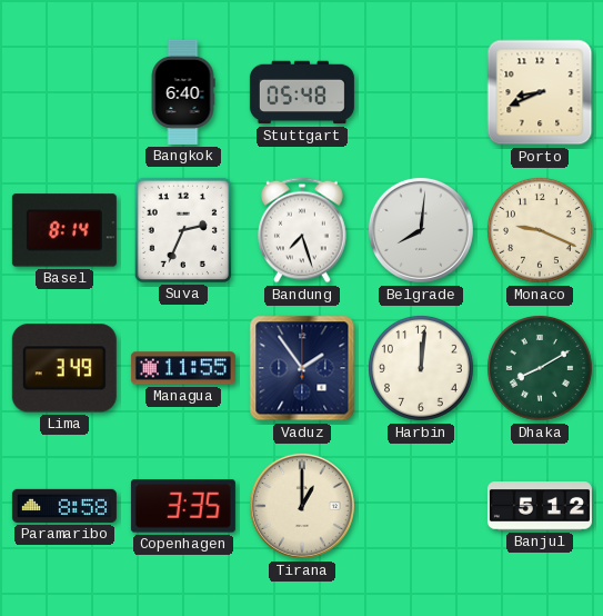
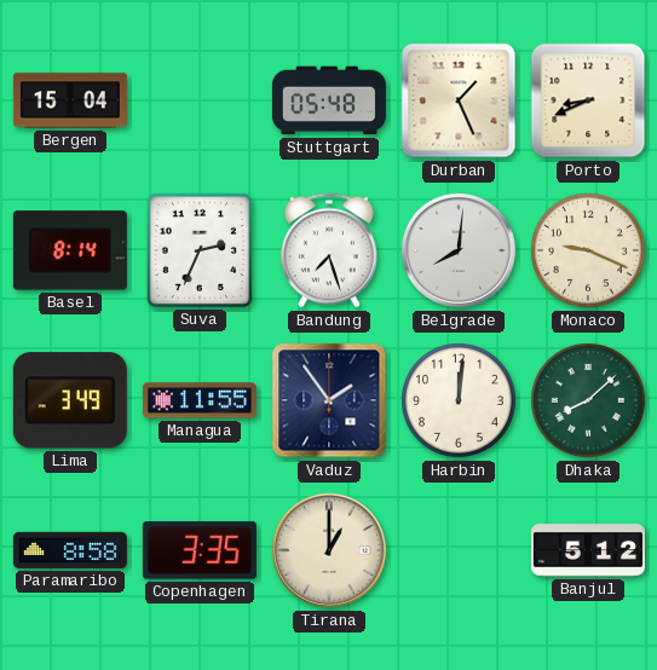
Bergen: none -> 15:04
Bangkok: 6:40 -> none
Durban: none -> 1:26
Dhaka: 8:10 -> 8:08
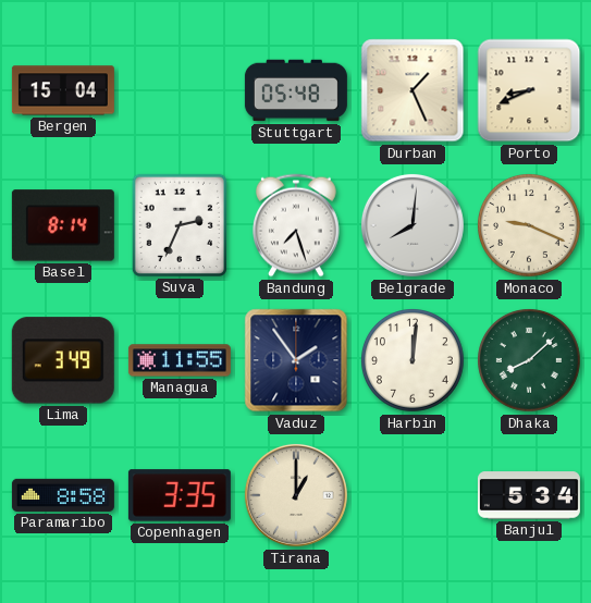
Banjul: 5:12 -> 5:34
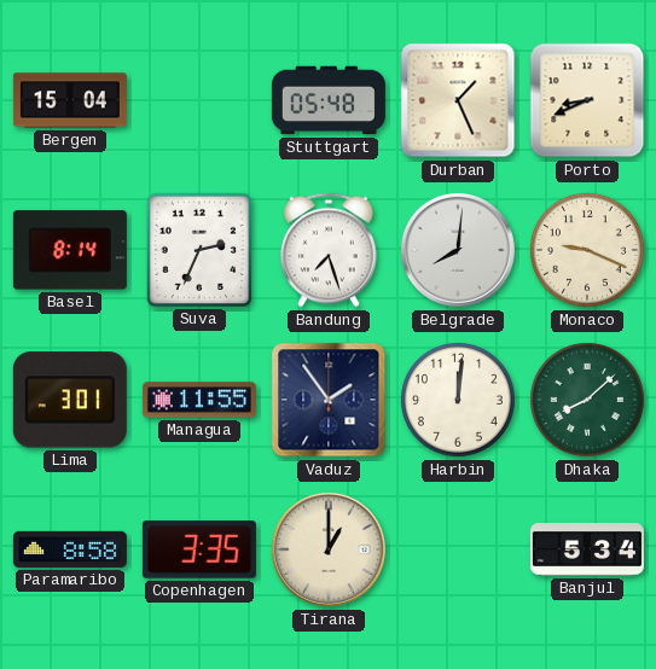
Lima: 3:49 -> 3:01
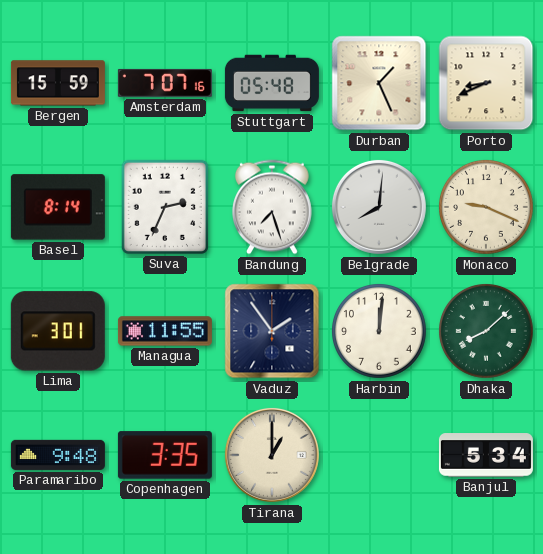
Bergen: 15:04 -> 15:59
Amsterdam: none -> 7:07
Paramaribo: 8:58 -> 9:48
